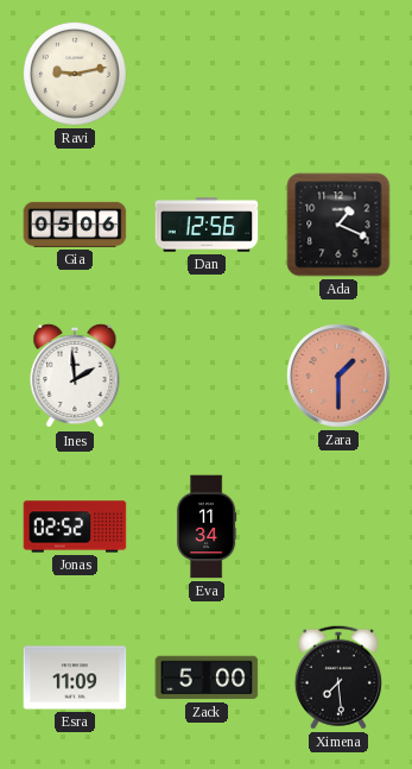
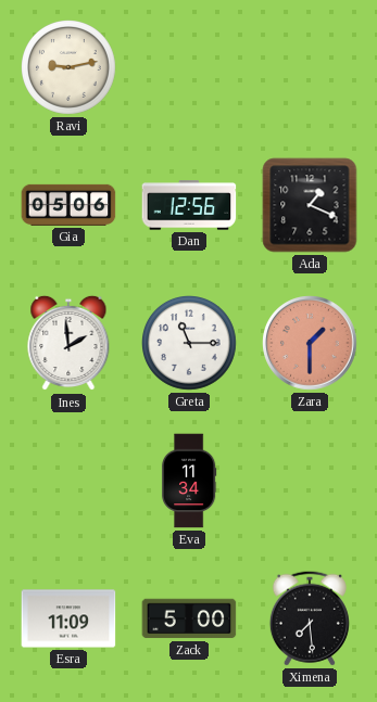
Greta: none -> 11:15
Jonas: 02:52 -> none
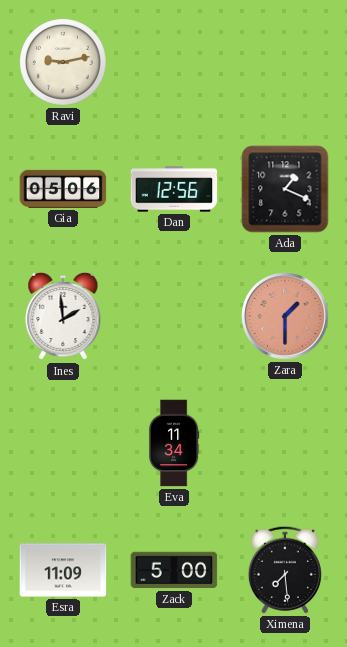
Greta: 11:15 -> none
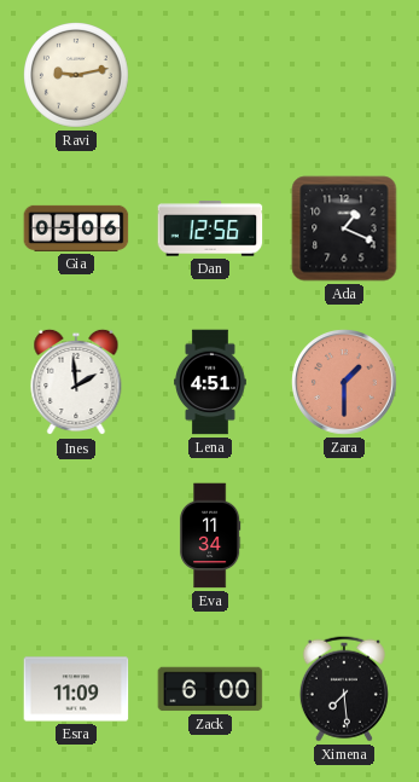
Lena: none -> 4:51
Zack: 5:00 -> 6:00
